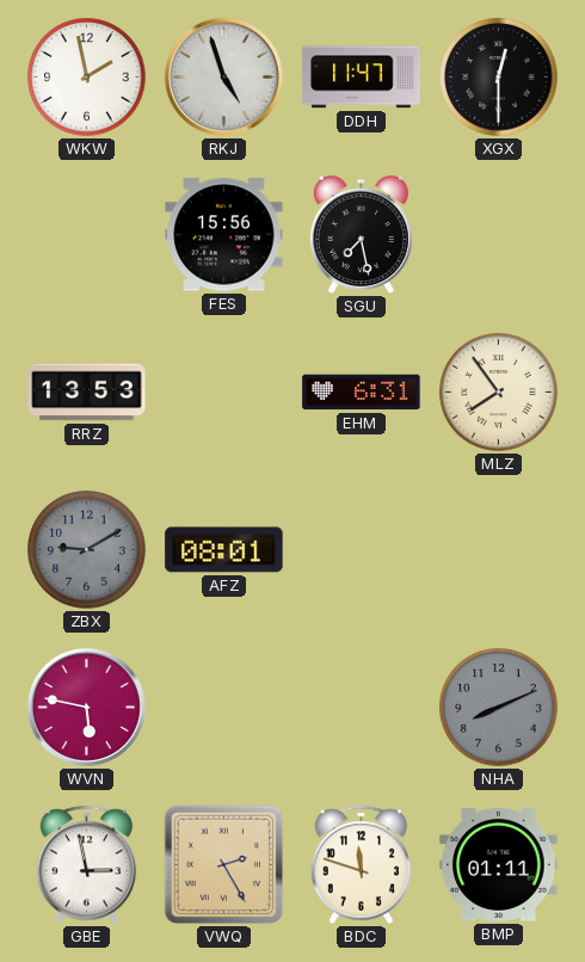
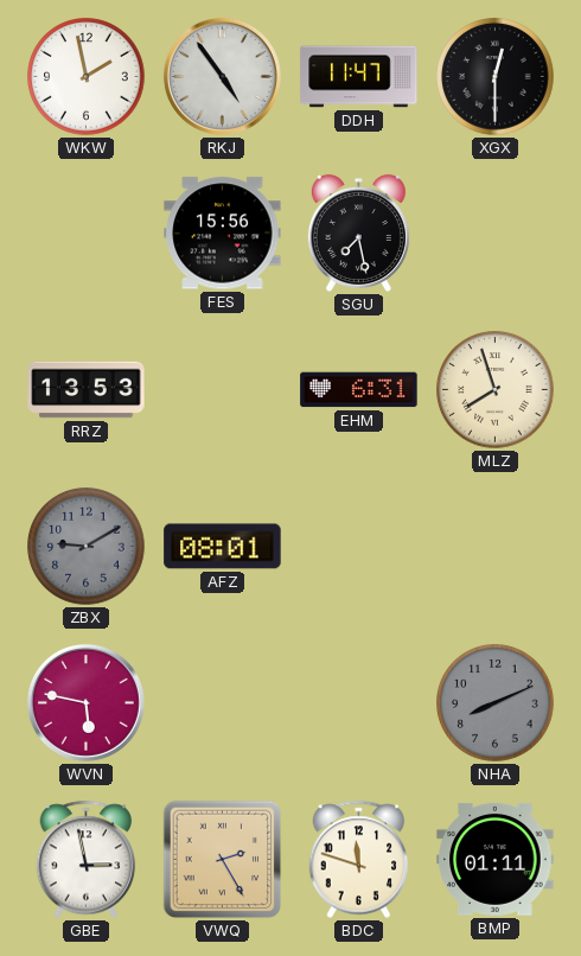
RKJ: 4:57 -> 4:54
MLZ: 7:54 -> 7:57
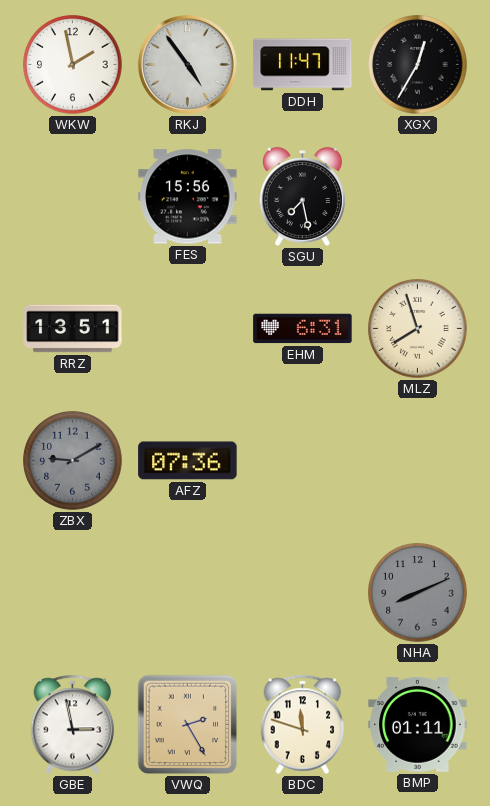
XGX: 12:30 -> 12:35
RRZ: 13:53 -> 13:51
AFZ: 08:01 -> 07:36
WVN: 5:47 -> none
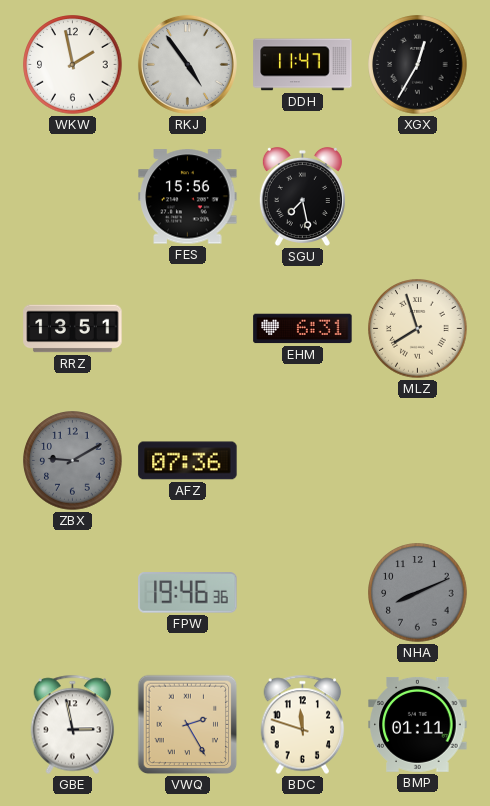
FPW: none -> 19:46
